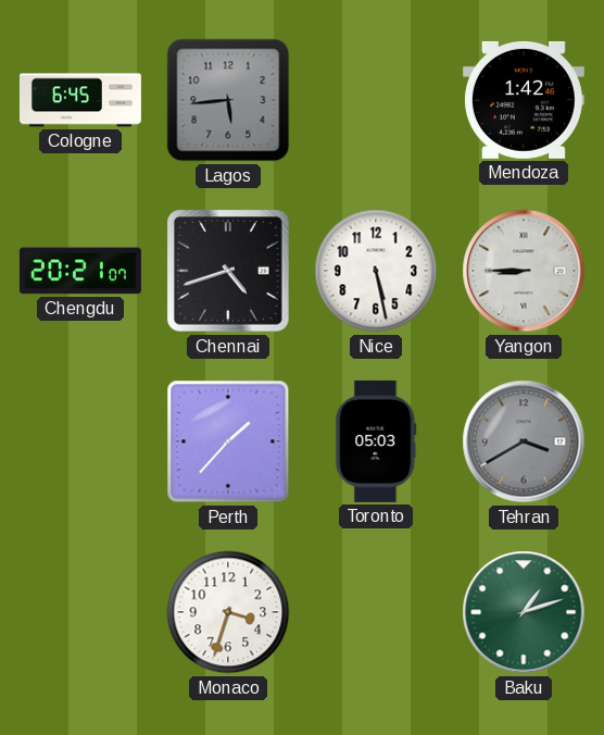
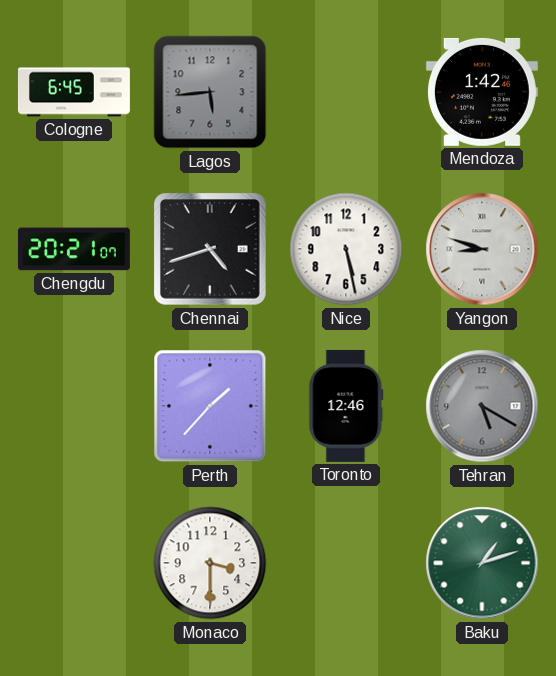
Yangon: 8:45 -> 8:48
Toronto: 05:03 -> 12:46
Tehran: 3:40 -> 5:20
Monaco: 3:33 -> 3:30
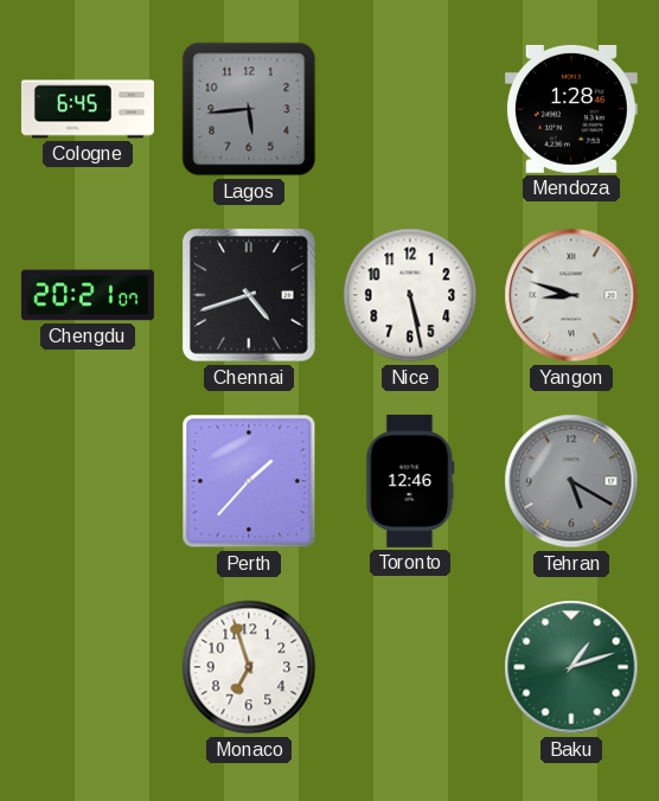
Mendoza: 1:42 -> 1:28
Monaco: 3:30 -> 6:57
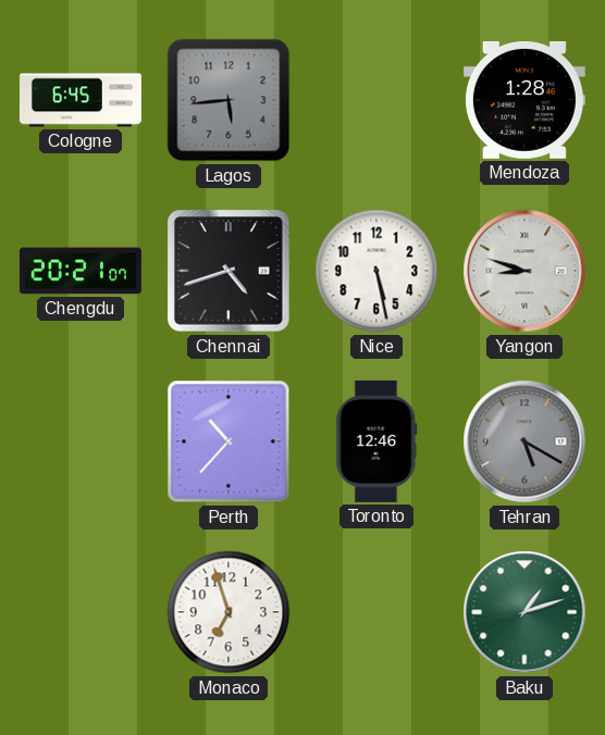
Perth: 1:37 -> 10:37
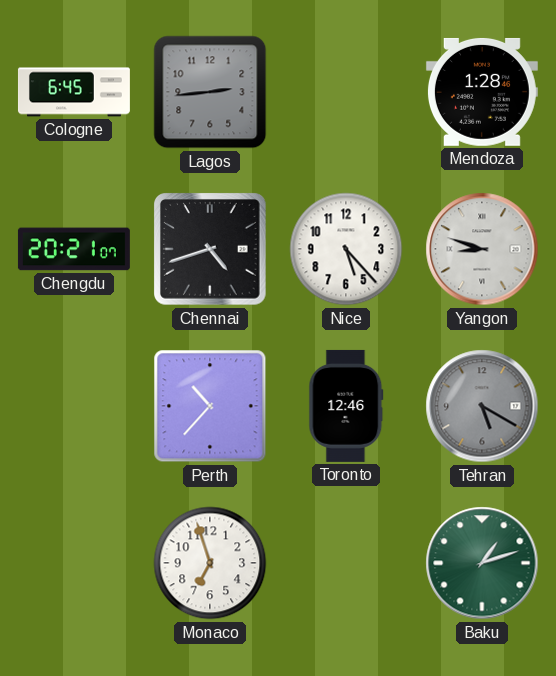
Lagos: 5:44 -> 2:44
Nice: 5:28 -> 5:23
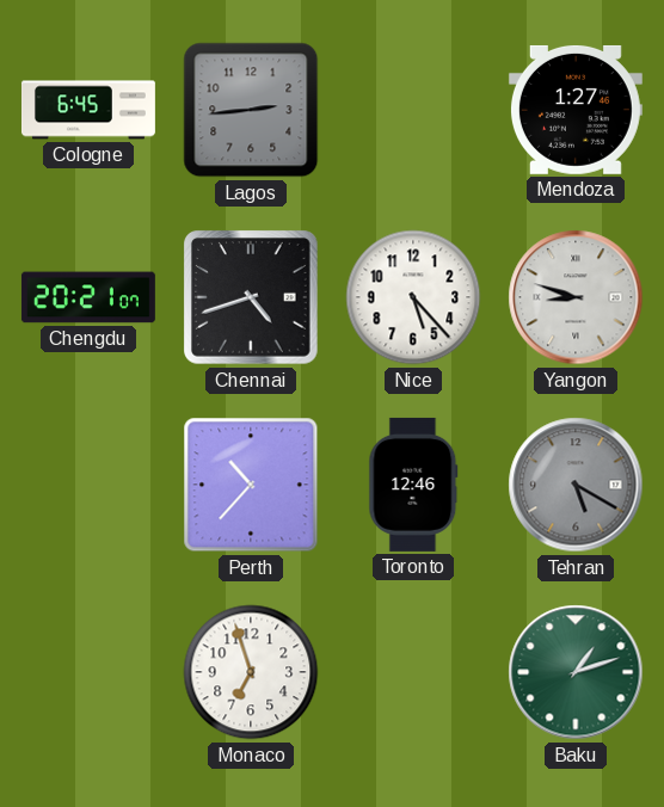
Mendoza: 1:28 -> 1:27
